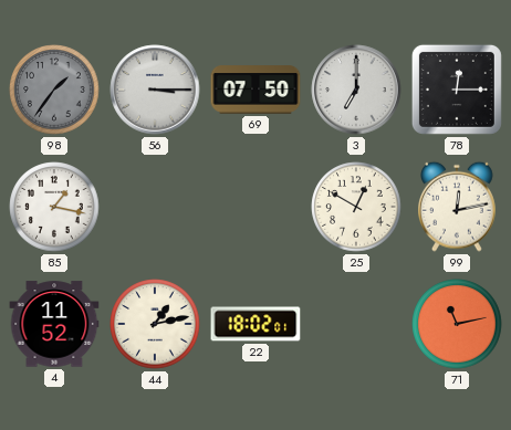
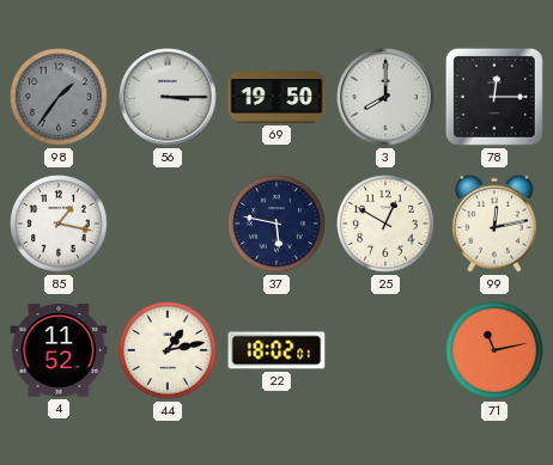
69: 07:50 -> 19:50
3: 7:00 -> 8:00
37: none -> 5:47
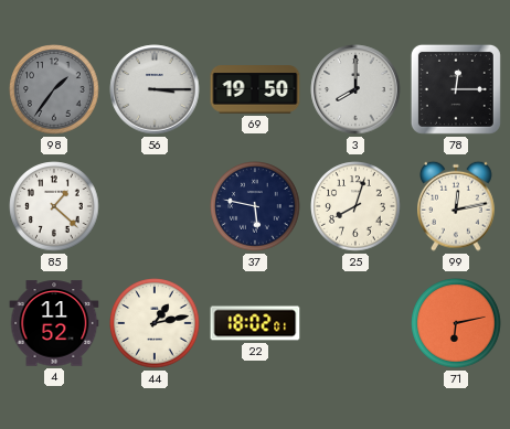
85: 1:17 -> 1:22
25: 12:50 -> 8:03
71: 11:13 -> 6:13
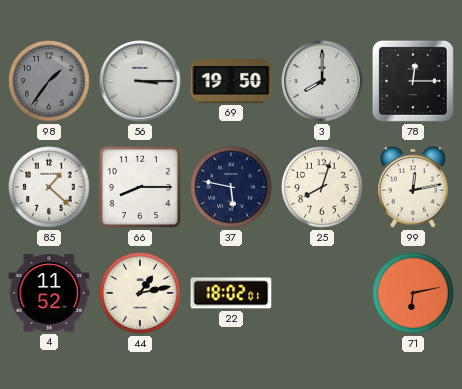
66: none -> 8:15
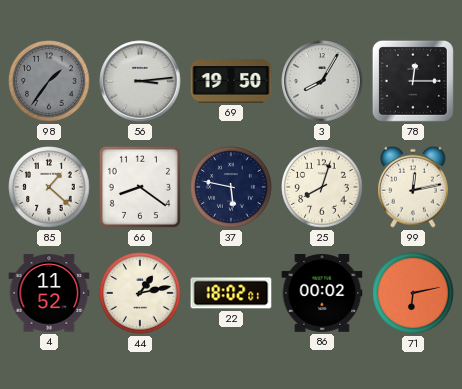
56: 3:15 -> 3:14
3: 8:00 -> 8:05
66: 8:15 -> 8:21
86: none -> 00:02
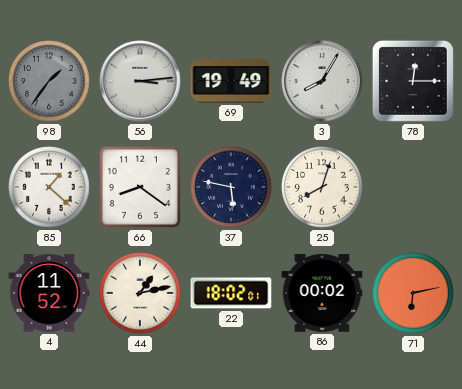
69: 19:50 -> 19:49
99: 12:13 -> none
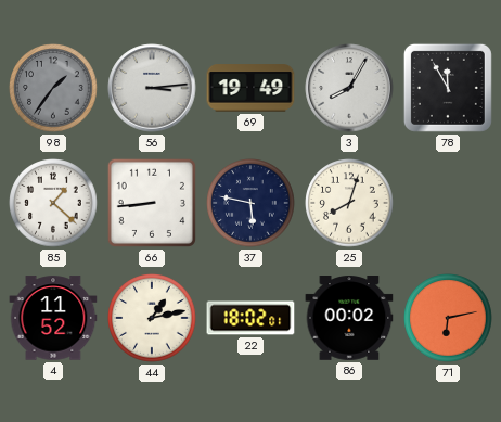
78: 12:15 -> 11:55
66: 8:21 -> 8:44
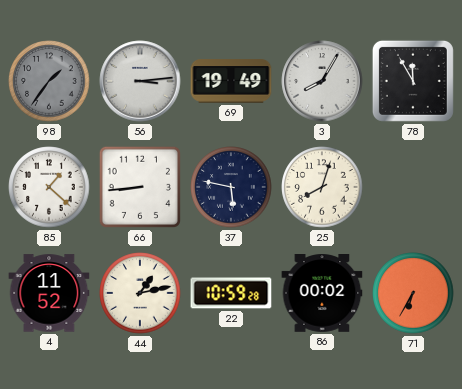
22: 18:02 -> 10:59
71: 6:13 -> 6:35
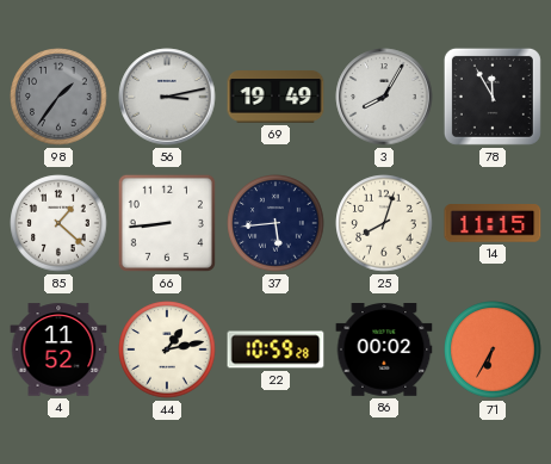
56: 3:14 -> 3:13
37: 5:47 -> 5:44
14: none -> 11:15
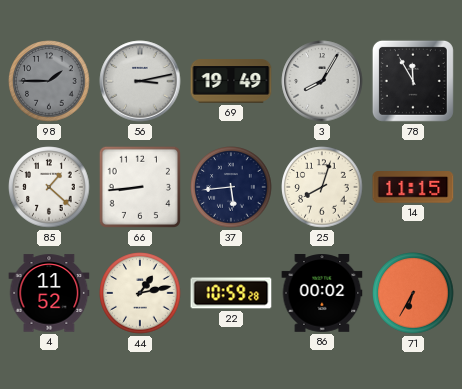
98: 1:36 -> 1:45
